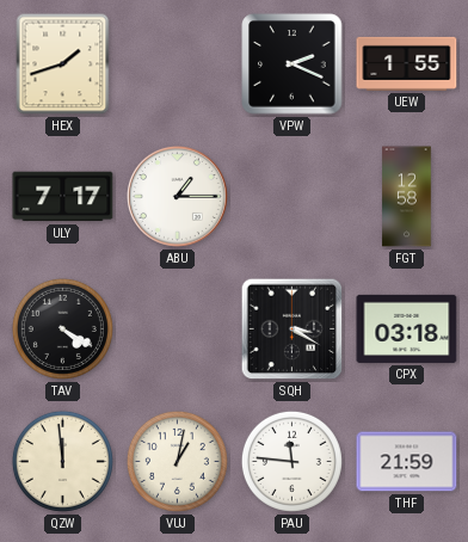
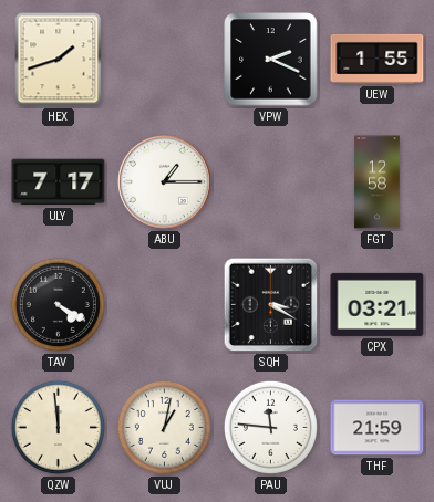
CPX: 03:18 -> 03:21
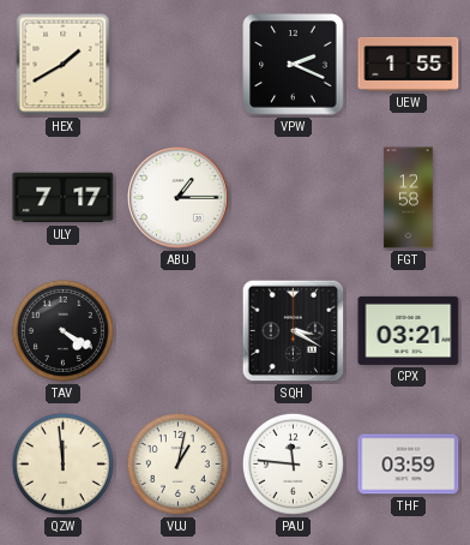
HEX: 1:42 -> 1:40
THF: 21:59 -> 03:59
